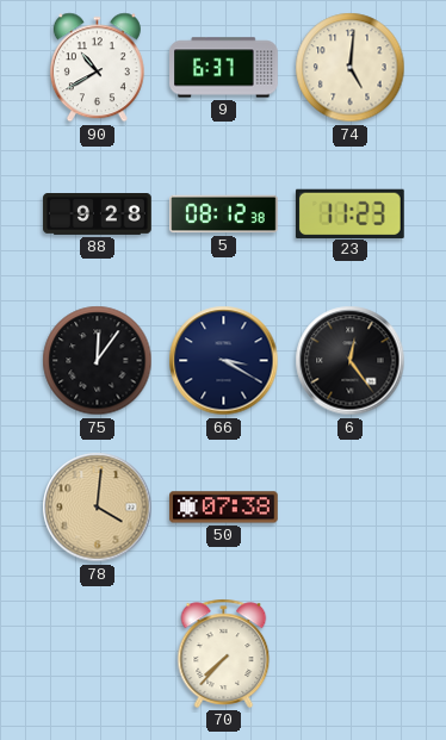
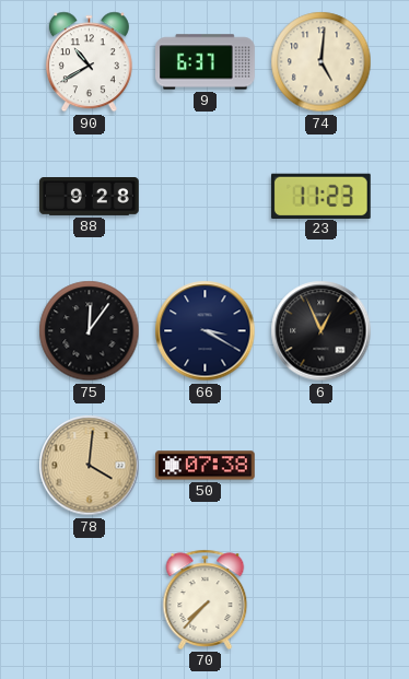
5: 08:12 -> none
6: 12:24 -> 12:56
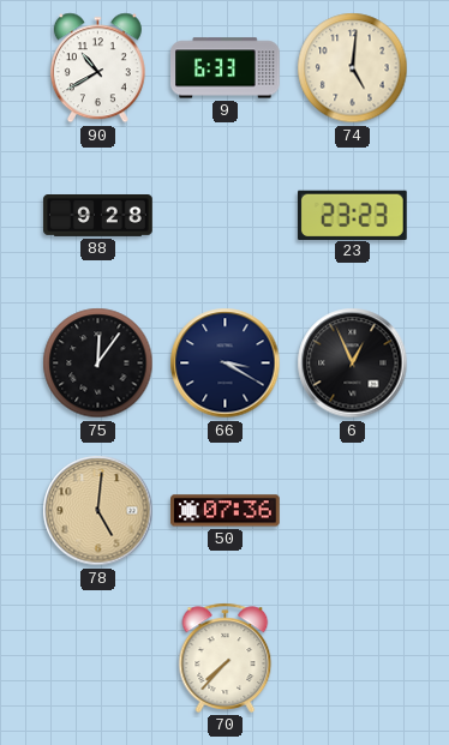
9: 6:37 -> 6:33
23: 11:23 -> 23:23
78: 4:01 -> 5:01
50: 07:38 -> 07:36
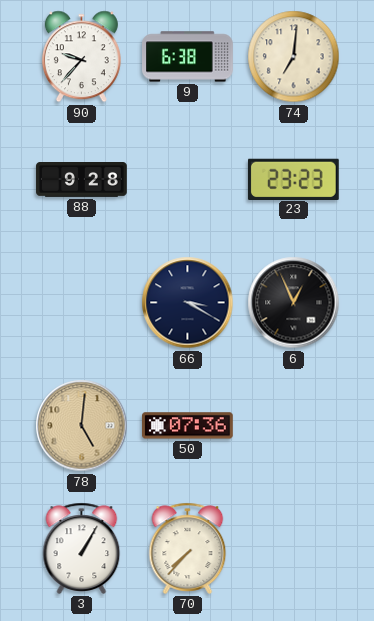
90: 10:40 -> 9:37
9: 6:33 -> 6:38
74: 5:01 -> 7:01
75: 12:06 -> none
3: none -> 1:05
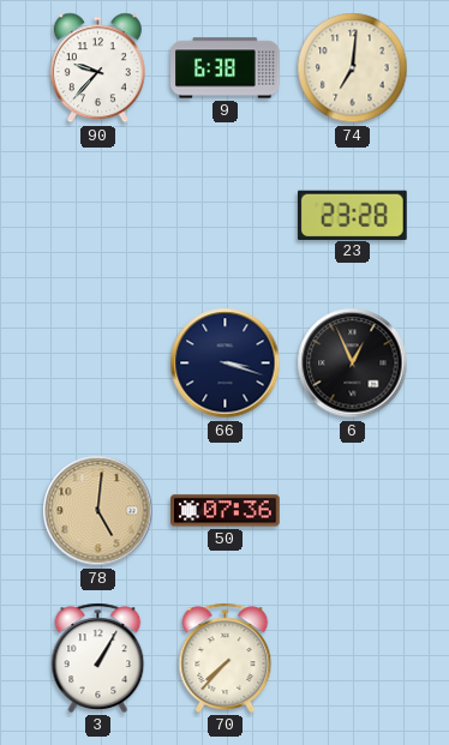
88: 9:28 -> none
23: 23:23 -> 23:28
66: 3:20 -> 3:18
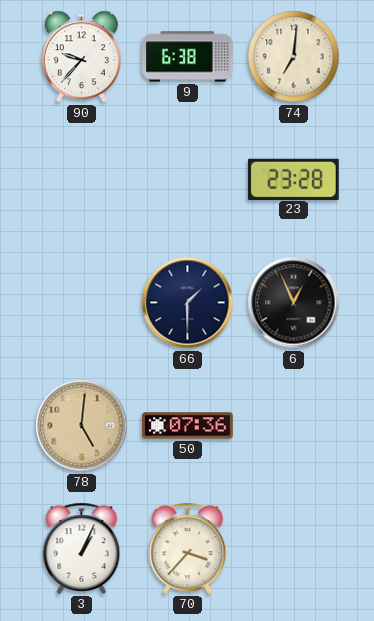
66: 3:18 -> 1:30
3: 1:05 -> 1:04
70: 7:37 -> 3:37
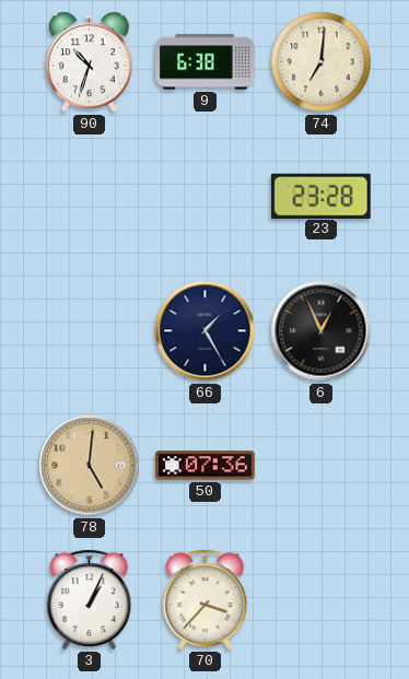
90: 9:37 -> 10:33
66: 1:30 -> 1:25
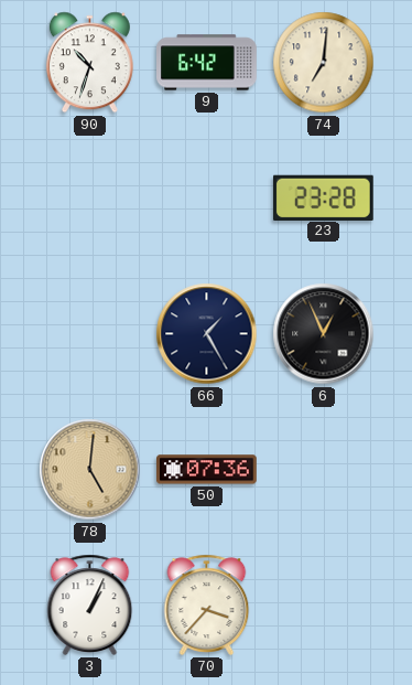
9: 6:38 -> 6:42
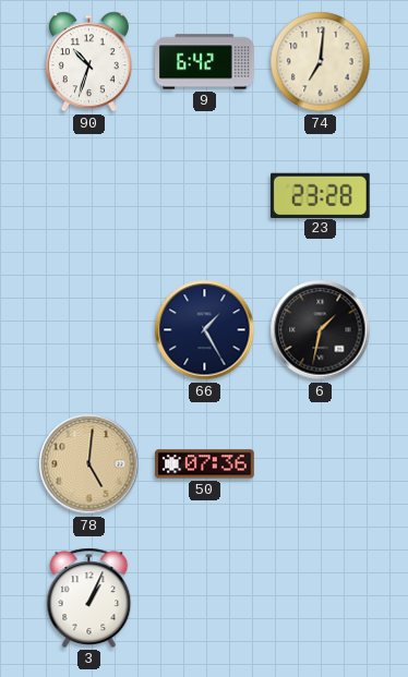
6: 12:56 -> 1:32
70: 3:37 -> none
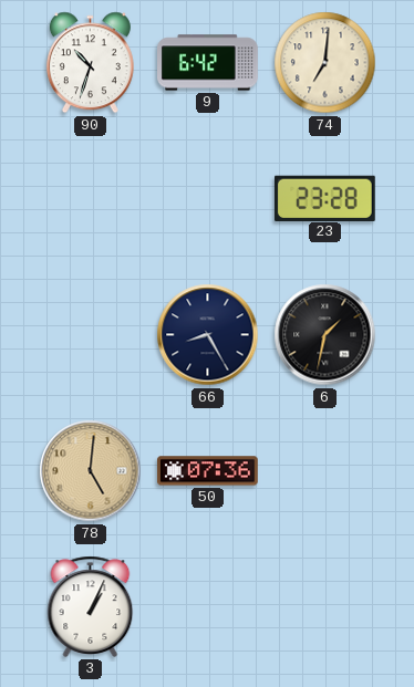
66: 1:25 -> 8:25
